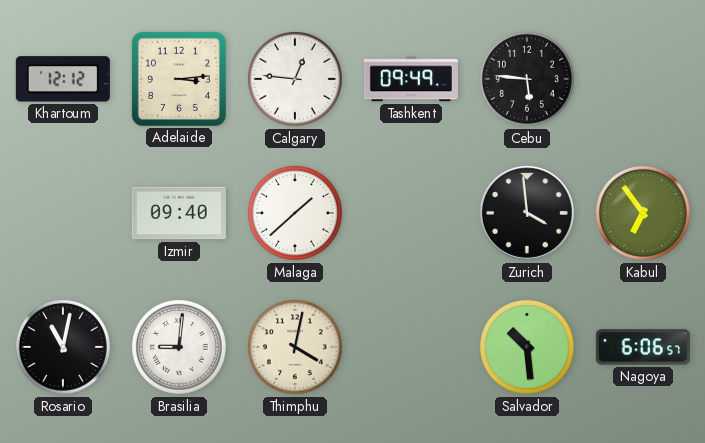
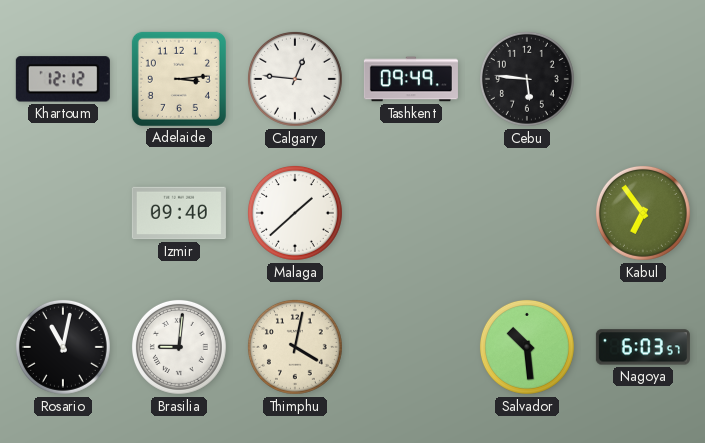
Zurich: 3:59 -> none
Nagoya: 6:06 -> 6:03
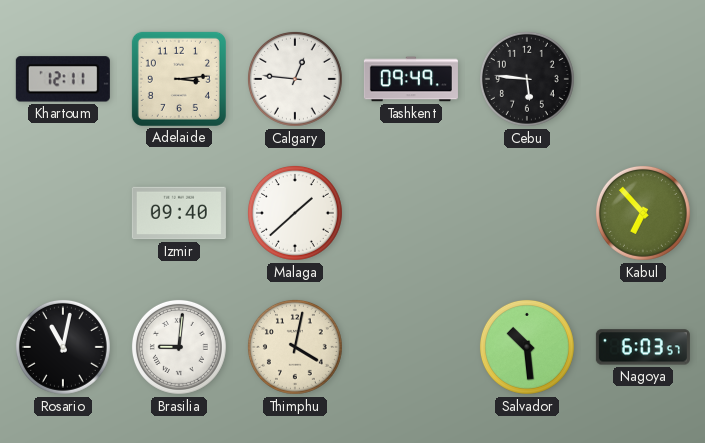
Khartoum: 12:12 -> 12:11
Kabul: 6:54 -> 6:53
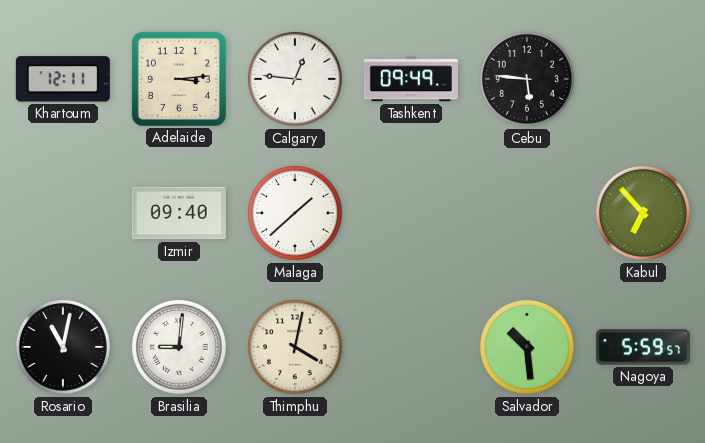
Nagoya: 6:03 -> 5:59
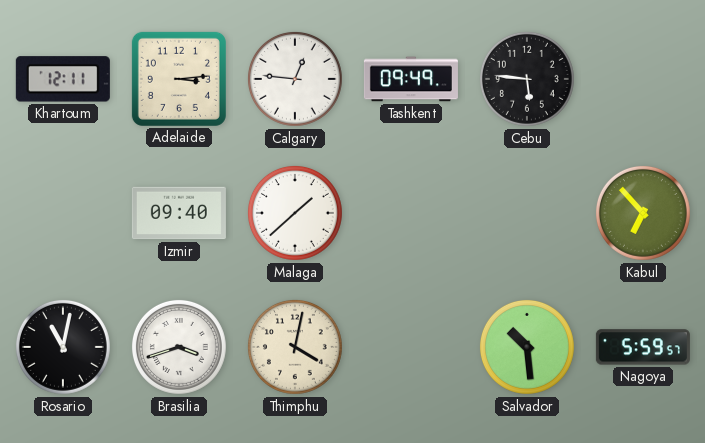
Brasilia: 9:01 -> 3:42
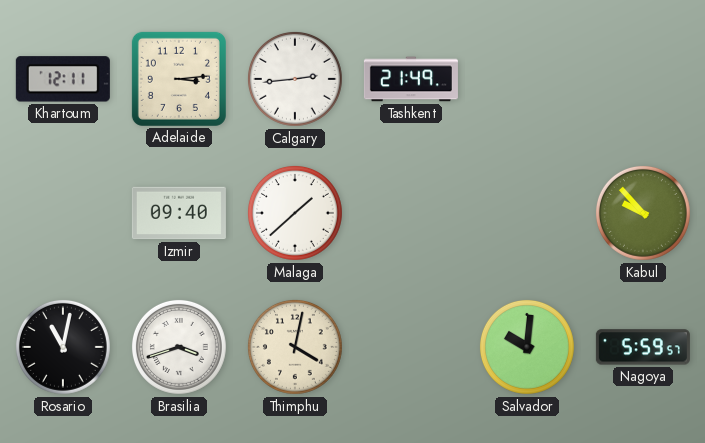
Calgary: 12:46 -> 2:44
Tashkent: 09:49 -> 21:49
Cebu: 5:46 -> none
Kabul: 6:53 -> 9:53
Salvador: 10:29 -> 10:01
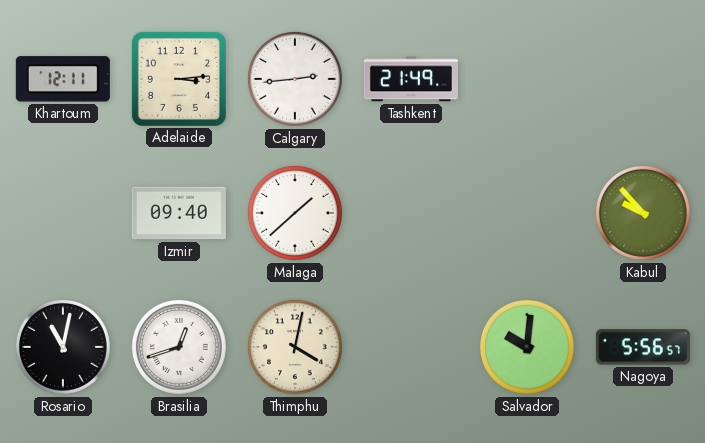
Brasilia: 3:42 -> 12:42
Nagoya: 5:59 -> 5:56
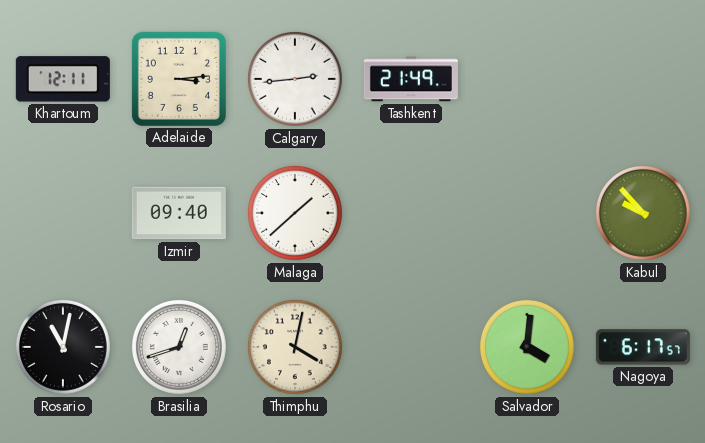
Salvador: 10:01 -> 4:01
Nagoya: 5:56 -> 6:17
